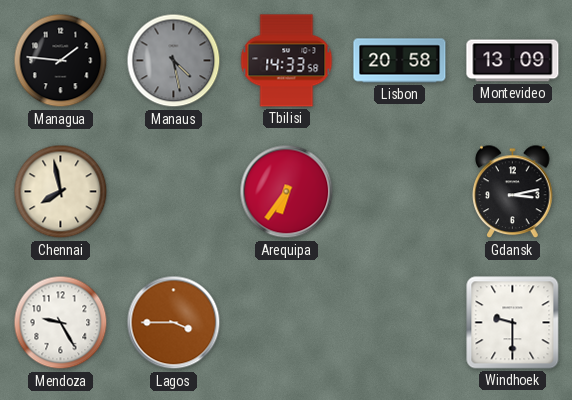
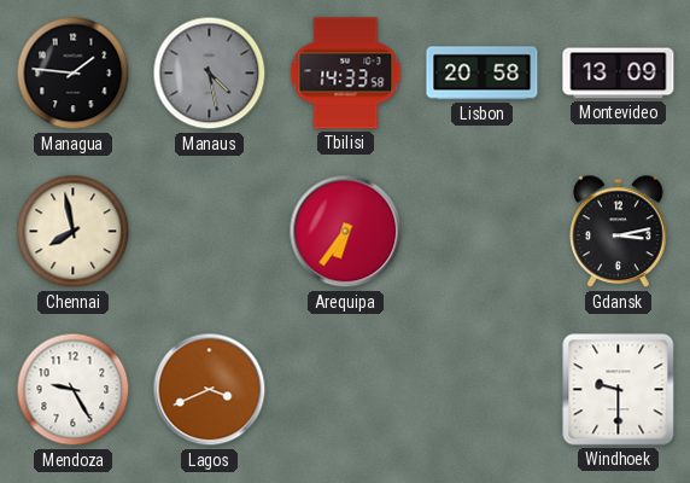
Lagos: 3:45 -> 3:41
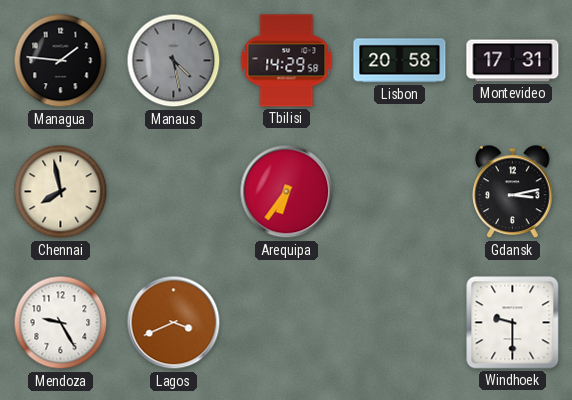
Tbilisi: 14:33 -> 14:29
Montevideo: 13:09 -> 17:31
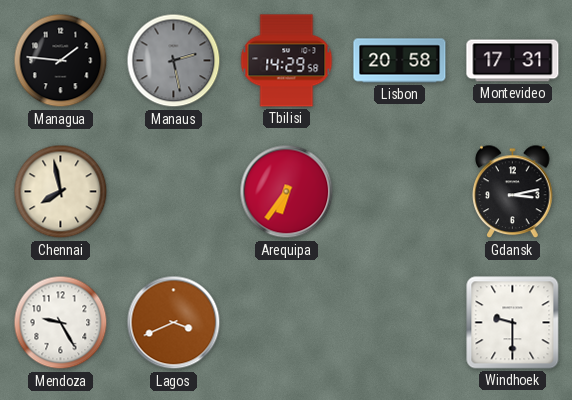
Manaus: 4:28 -> 2:28
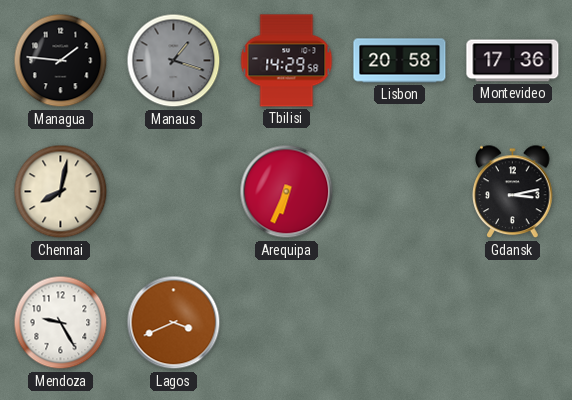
Manaus: 2:28 -> 1:18
Montevideo: 17:31 -> 17:36
Chennai: 7:58 -> 8:02
Arequipa: 6:36 -> 6:34
Windhoek: 9:30 -> none
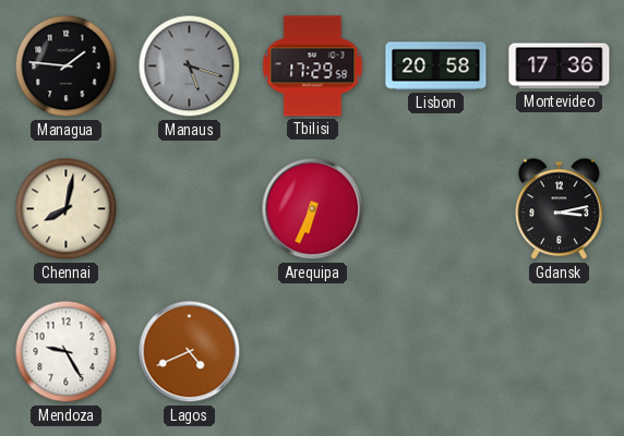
Manaus: 1:18 -> 5:18
Tbilisi: 14:29 -> 17:29
Lagos: 3:41 -> 4:41
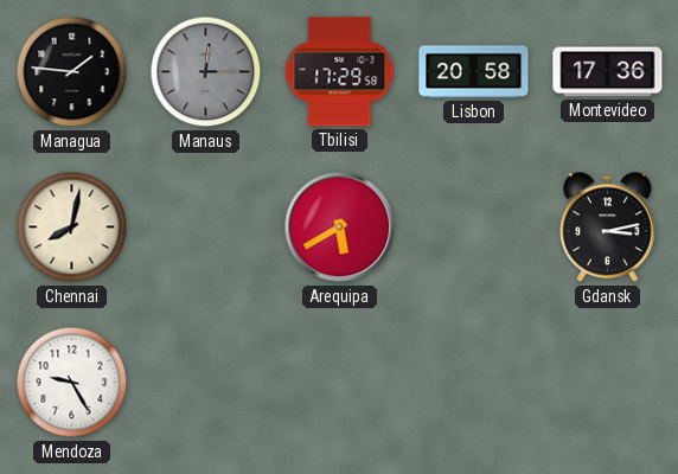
Manaus: 5:18 -> 12:15
Arequipa: 6:34 -> 5:40
Lagos: 4:41 -> none
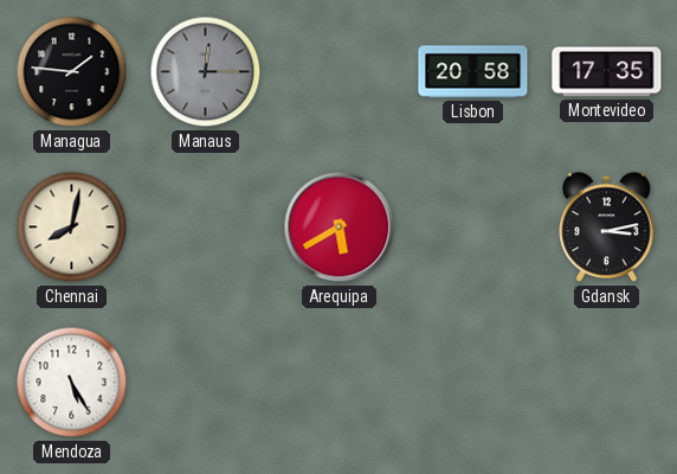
Tbilisi: 17:29 -> none
Montevideo: 17:36 -> 17:35
Mendoza: 9:25 -> 5:25
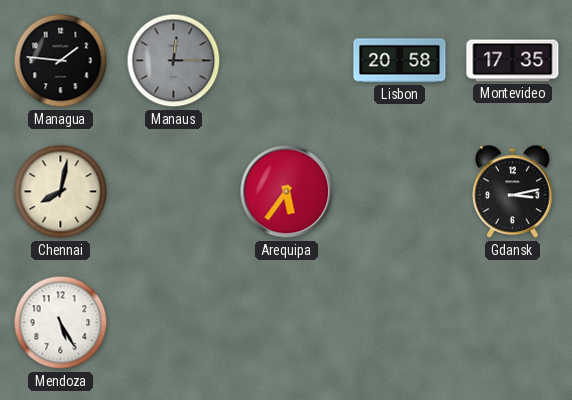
Arequipa: 5:40 -> 5:36
